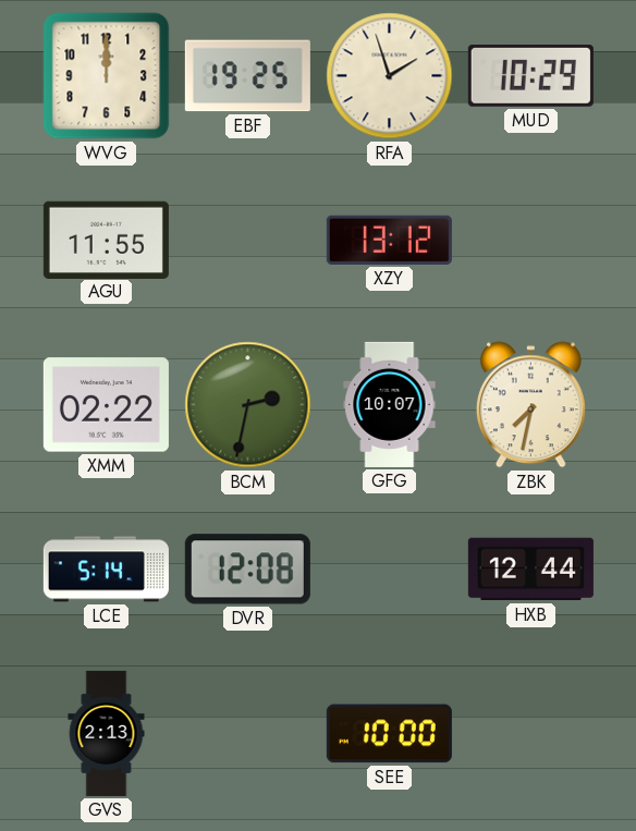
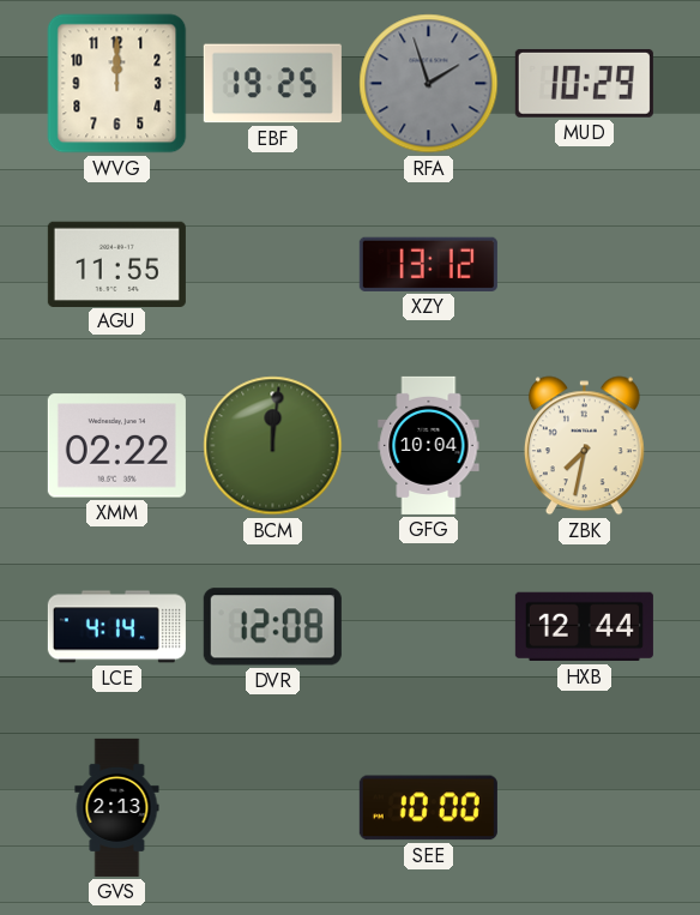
RFA dial: cream -> grey
BCM: 2:32 -> 12:01
GFG: 10:07 -> 10:04
LCE: 5:14 -> 4:14
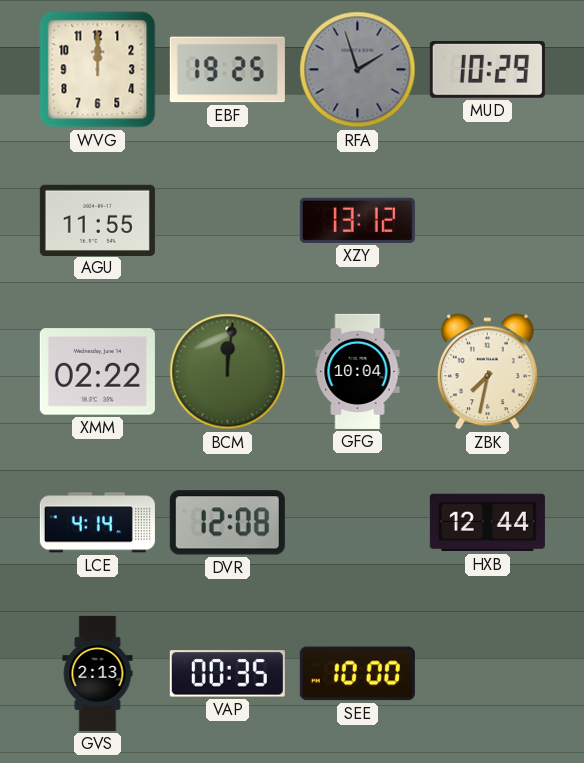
VAP: none -> 00:35
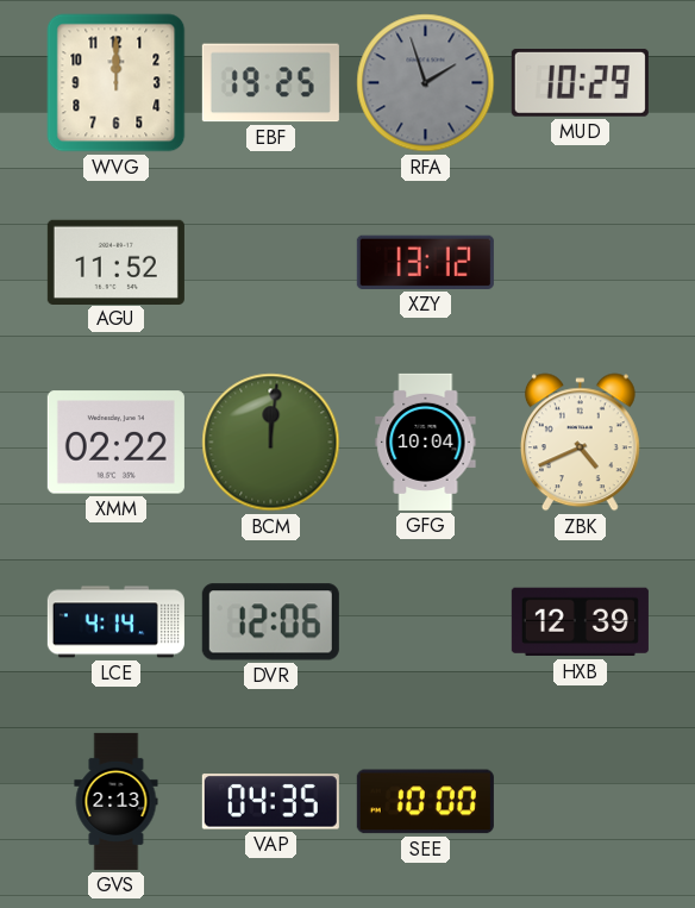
AGU: 11:55 -> 11:52
ZBK: 7:32 -> 4:41
DVR: 12:08 -> 12:06
HXB: 12:44 -> 12:39
VAP: 00:35 -> 04:35
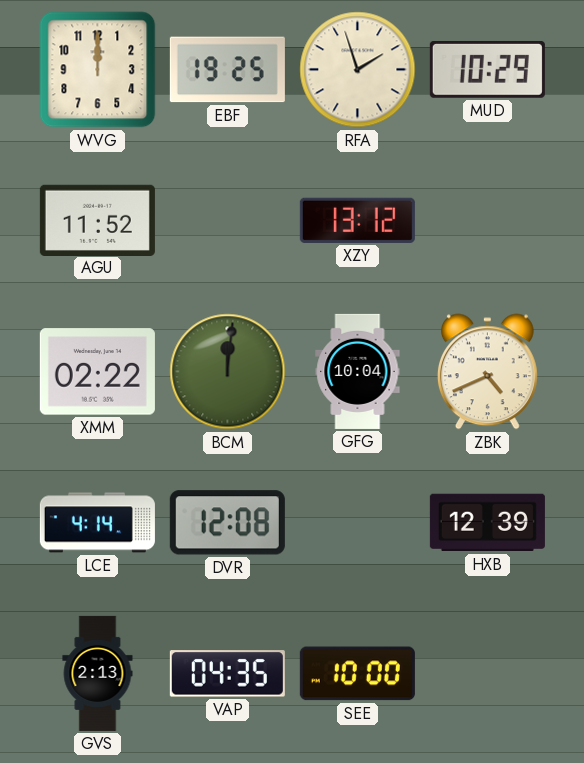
RFA dial: grey -> cream
DVR: 12:06 -> 12:08
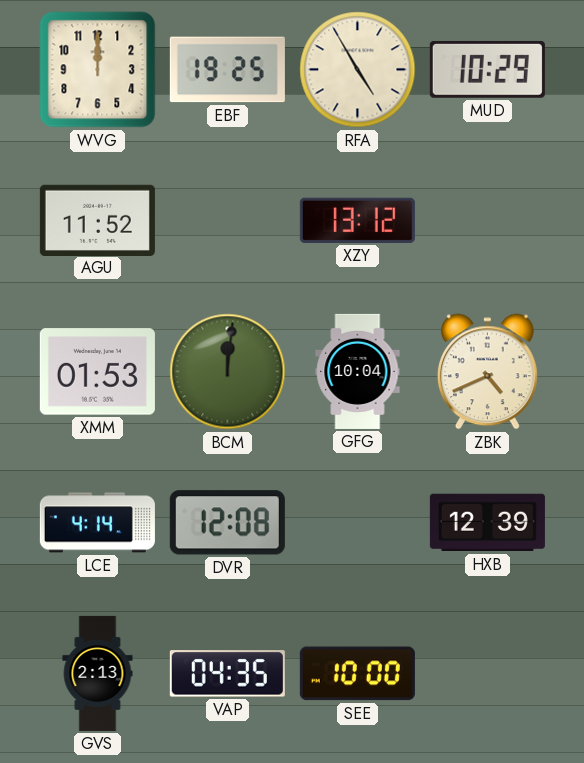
RFA: 1:57 -> 4:55
XMM: 02:22 -> 01:53
